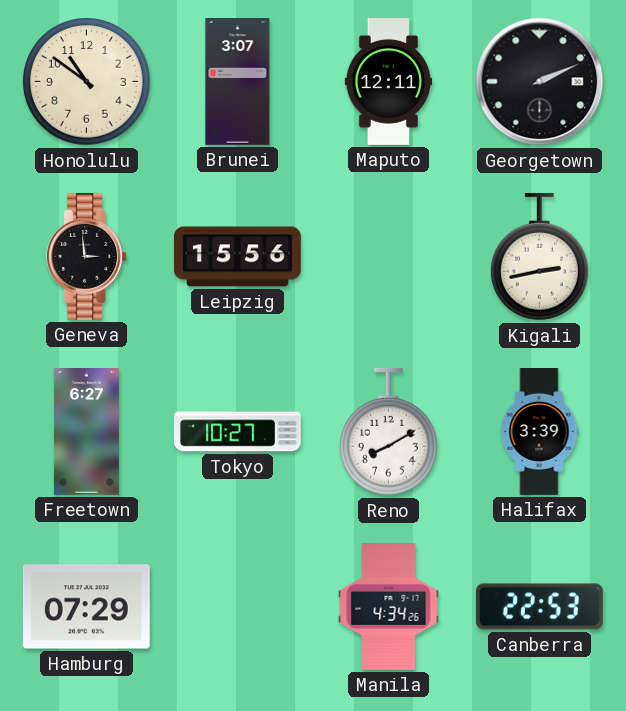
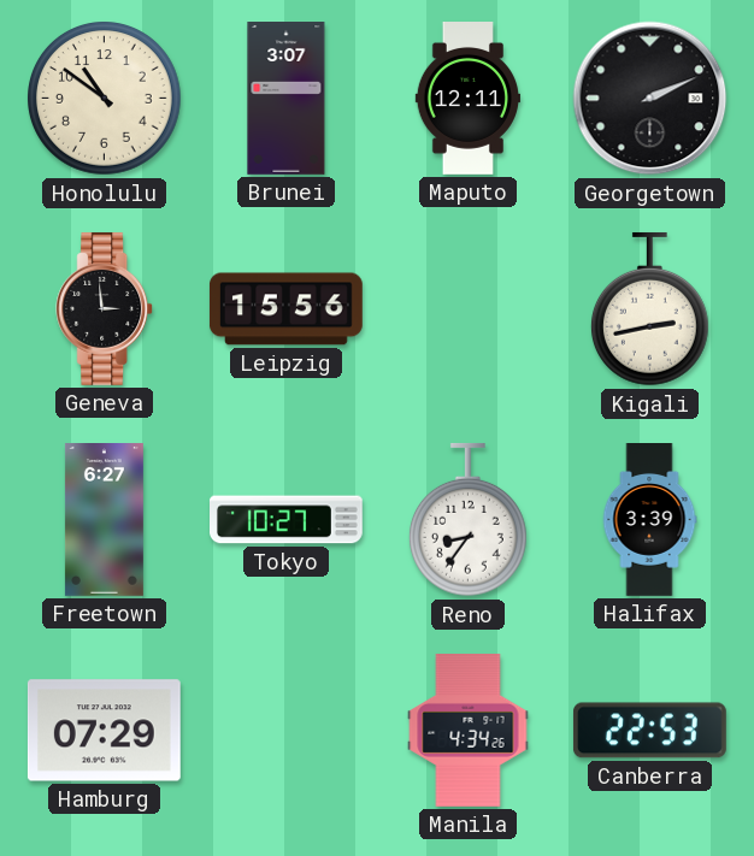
Reno: 8:10 -> 8:36
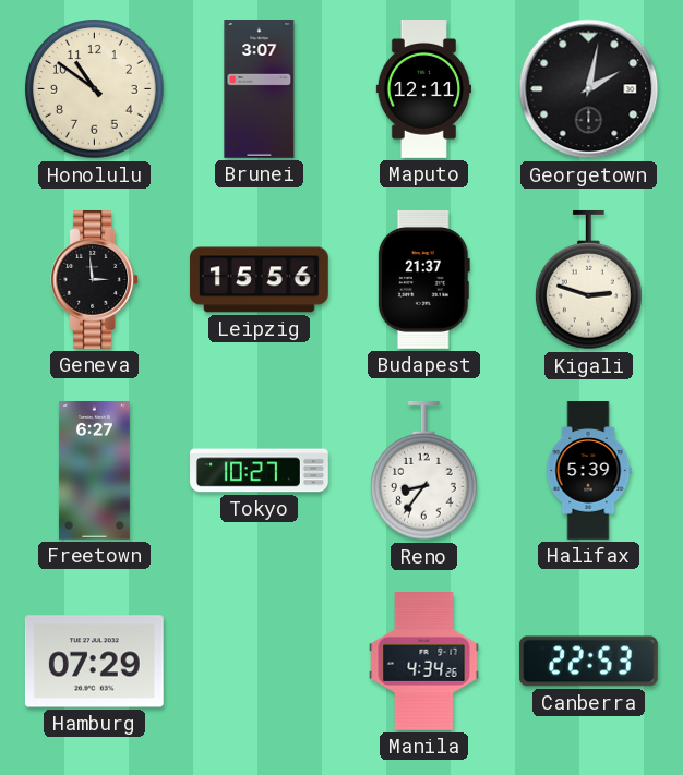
Georgetown: 2:11 -> 2:02
Budapest: none -> 21:37
Kigali: 2:43 -> 2:48
Halifax: 3:39 -> 5:39
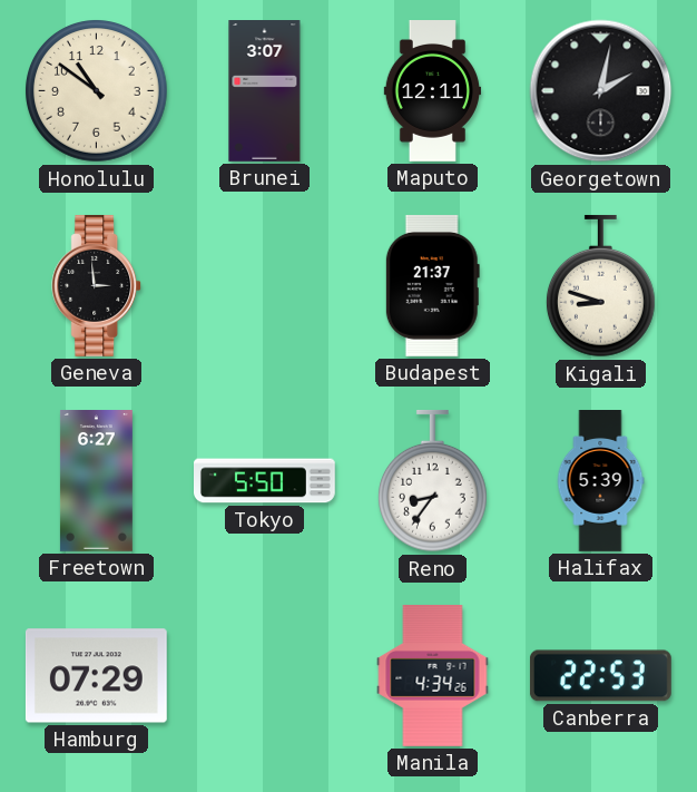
Leipzig: 15:56 -> none
Kigali: 2:48 -> 8:48
Tokyo: 10:27 -> 5:50
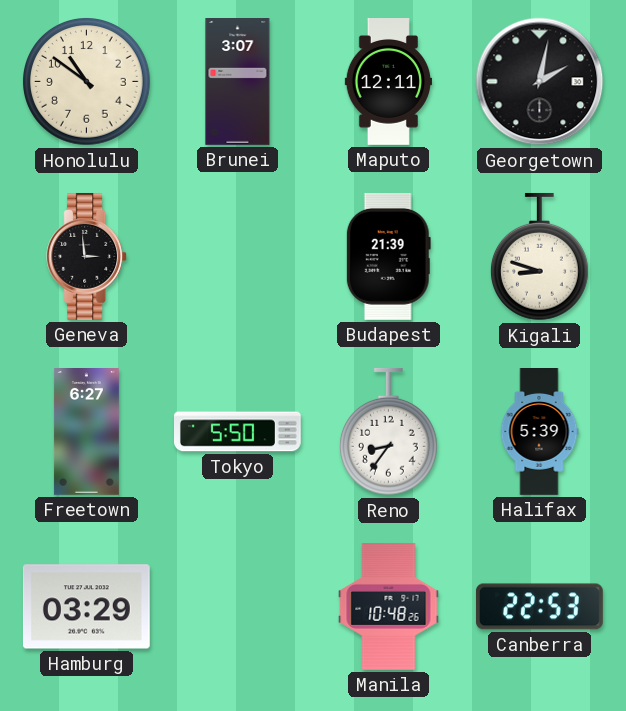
Budapest: 21:37 -> 21:39
Hamburg: 07:29 -> 03:29
Manila: 4:34 -> 10:48
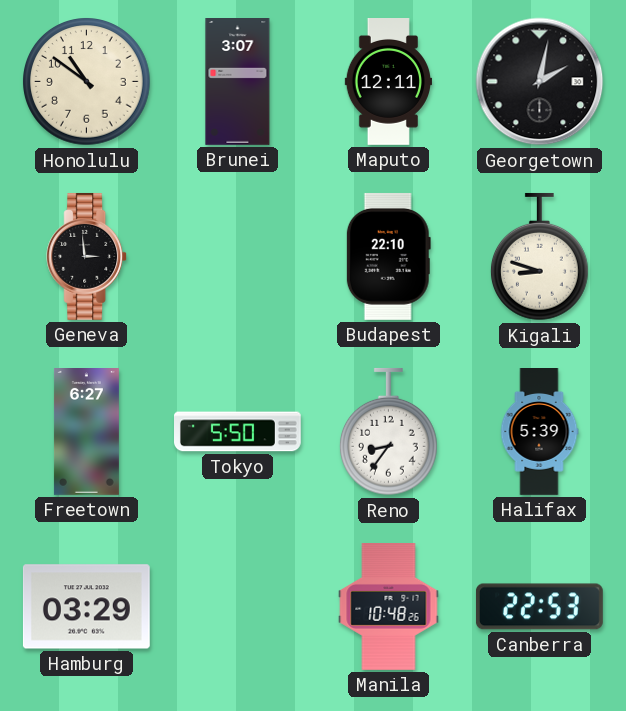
Budapest: 21:39 -> 22:10
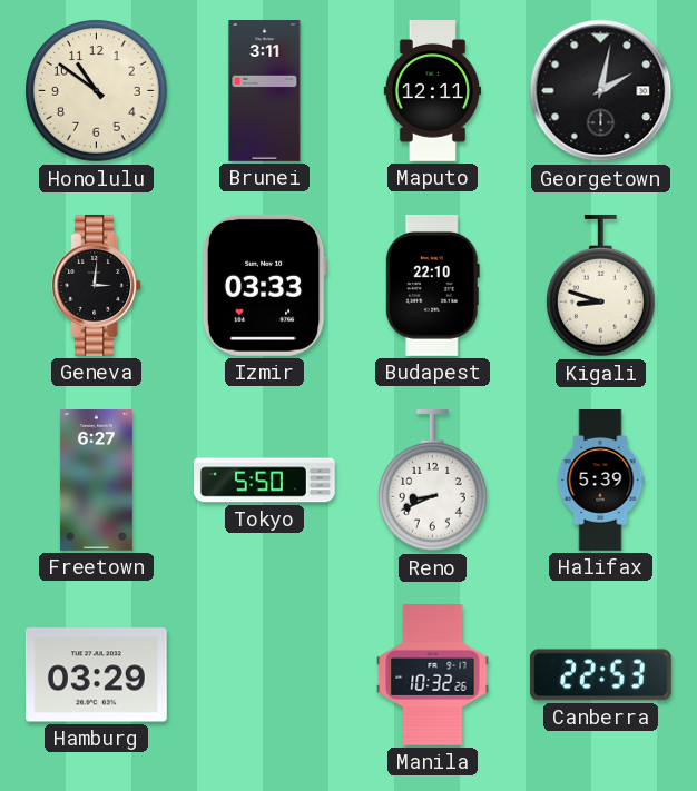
Brunei: 3:07 -> 3:11
Geneva: 2:59 -> 3:01
Izmir: none -> 03:33
Reno: 8:36 -> 8:41
Manila: 10:48 -> 10:32
